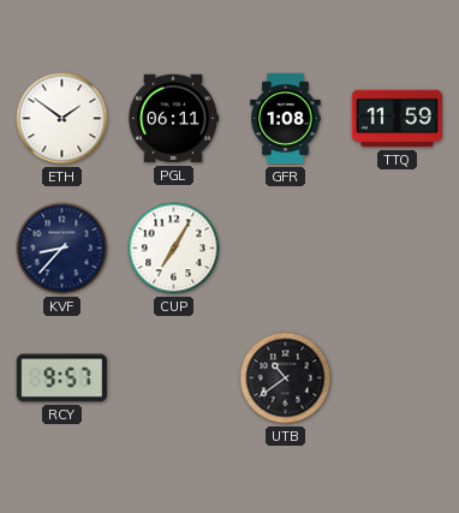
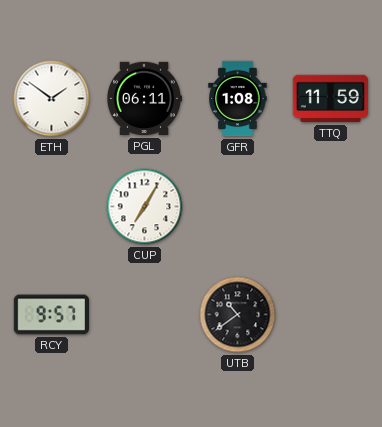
KVF: 8:37 -> none
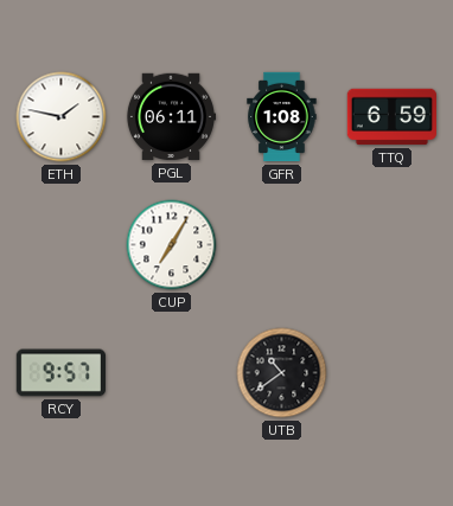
ETH: 1:51 -> 1:47
TTQ: 11:59 -> 6:59
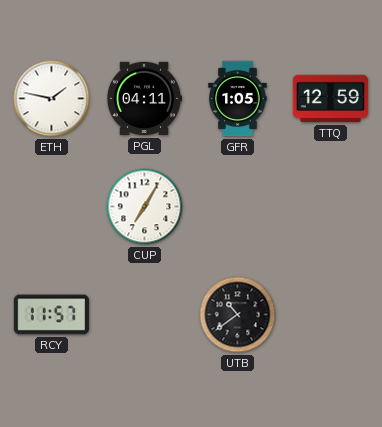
PGL: 06:11 -> 04:11
GFR: 1:08 -> 1:05
TTQ: 6:59 -> 12:59
RCY: 9:57 -> 11:57
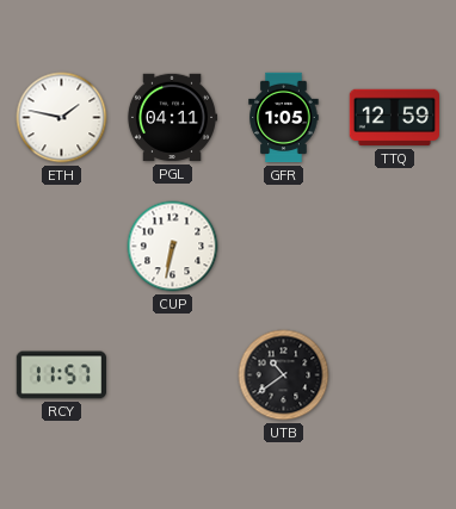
CUP: 7:05 -> 6:32
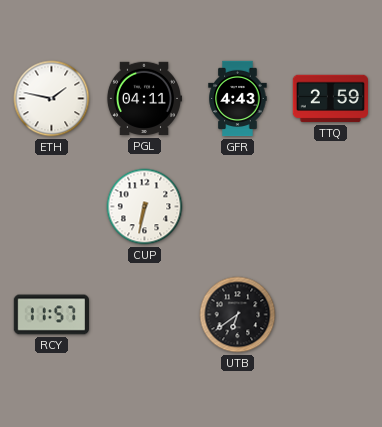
GFR: 1:05 -> 4:43
TTQ: 12:59 -> 2:59
UTB: 10:39 -> 6:39
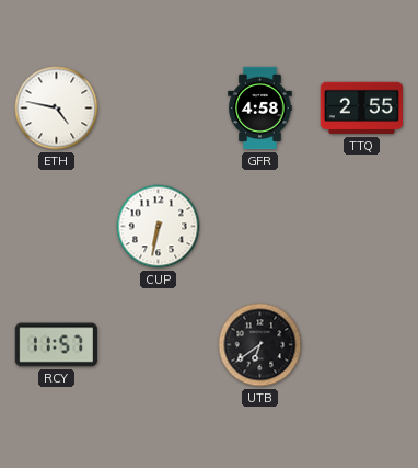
ETH: 1:47 -> 4:47
PGL: 04:11 -> none
GFR: 4:43 -> 4:58
TTQ: 2:59 -> 2:55
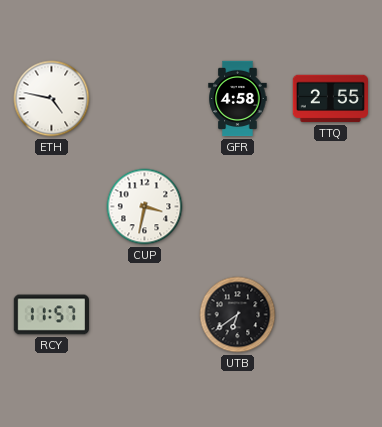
CUP: 6:32 -> 3:32
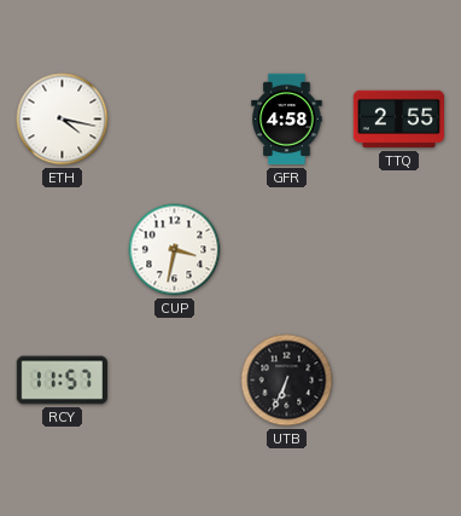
ETH: 4:47 -> 4:17
UTB: 6:39 -> 6:34
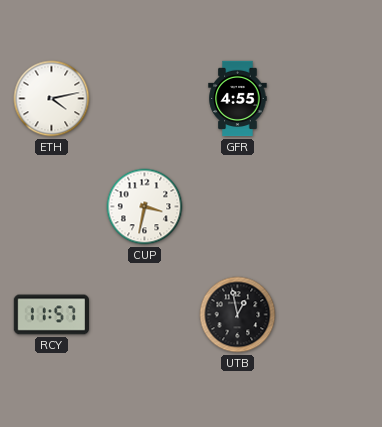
ETH: 4:17 -> 4:13
GFR: 4:58 -> 4:55
TTQ: 2:55 -> none
UTB: 6:34 -> 12:58
